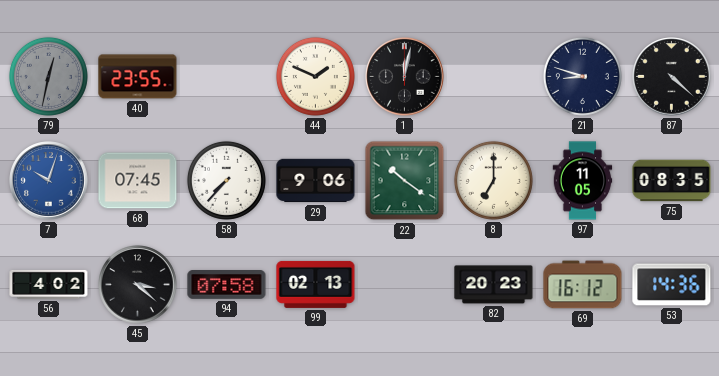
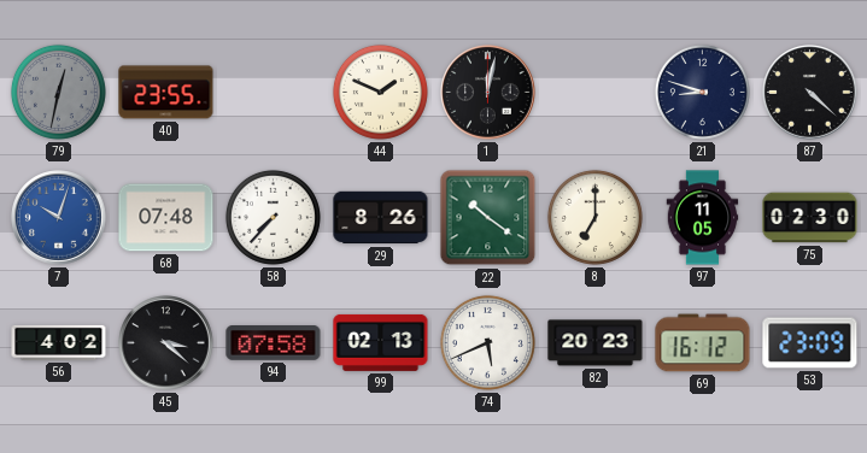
68: 07:45 -> 07:48
29: 9:06 -> 8:26
75: 08:35 -> 02:30
74: none -> 5:41
53: 14:36 -> 23:09
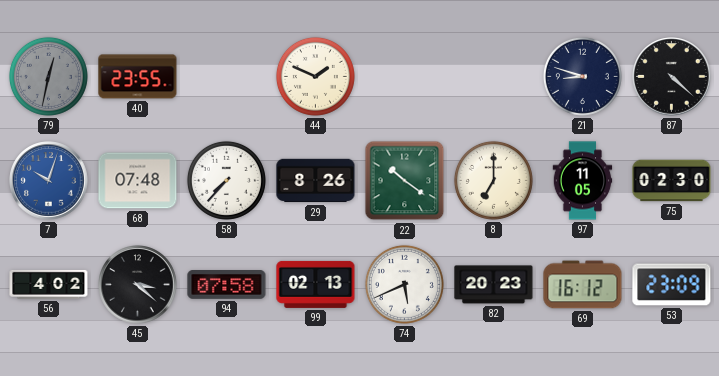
1: 12:02 -> none
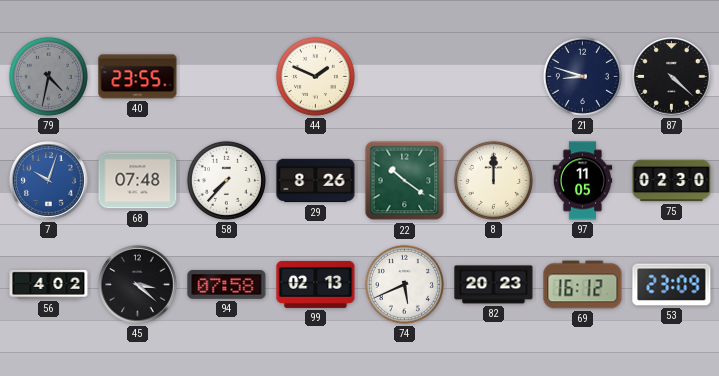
79: 12:32 -> 4:32
8: 7:00 -> 12:00
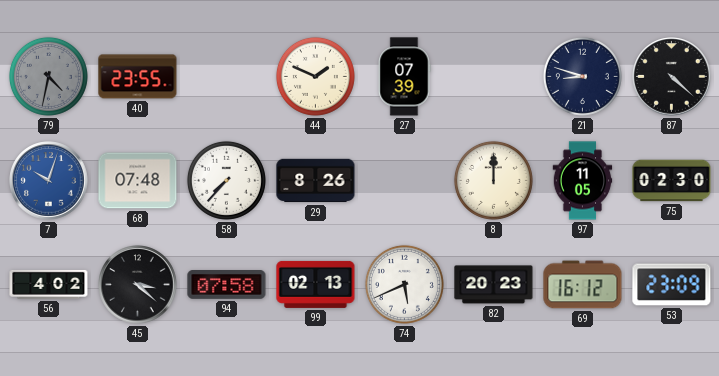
27: none -> 07:39
22: 10:21 -> none
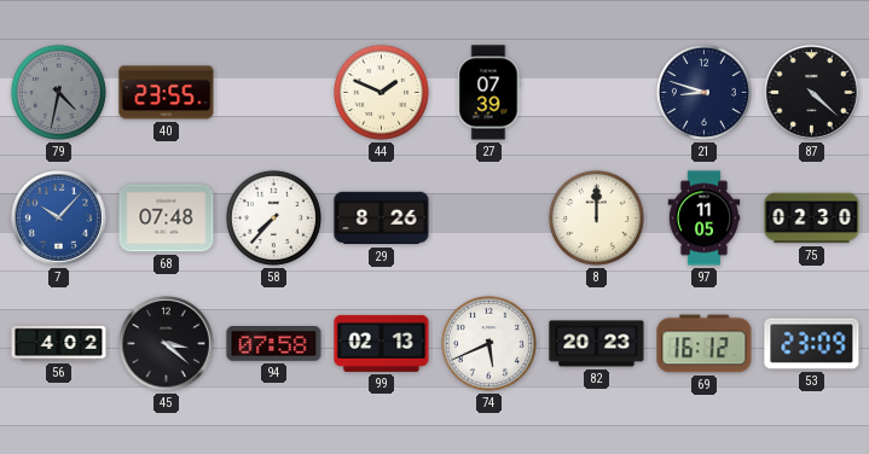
7: 10:03 -> 10:07
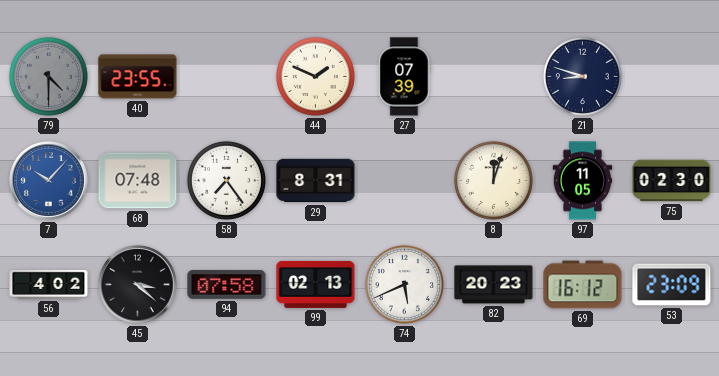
79: 4:32 -> 4:30
87: 4:22 -> none
58: 7:37 -> 7:24
29: 8:26 -> 8:31
8: 12:00 -> 12:03
